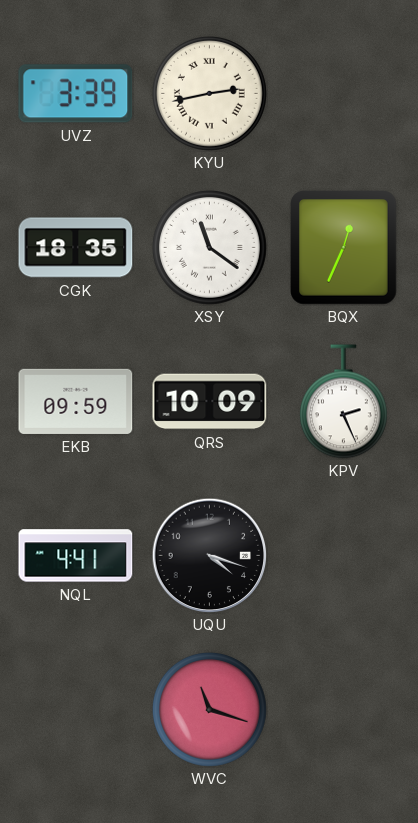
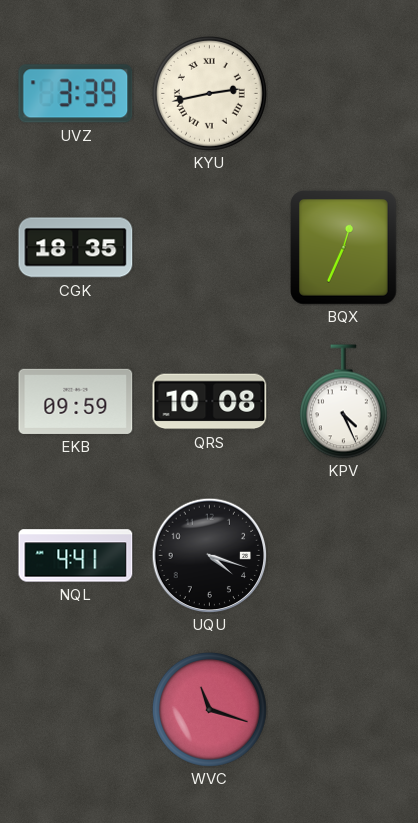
XSY: 11:21 -> none
QRS: 10:09 -> 10:08
KPV: 2:26 -> 4:26
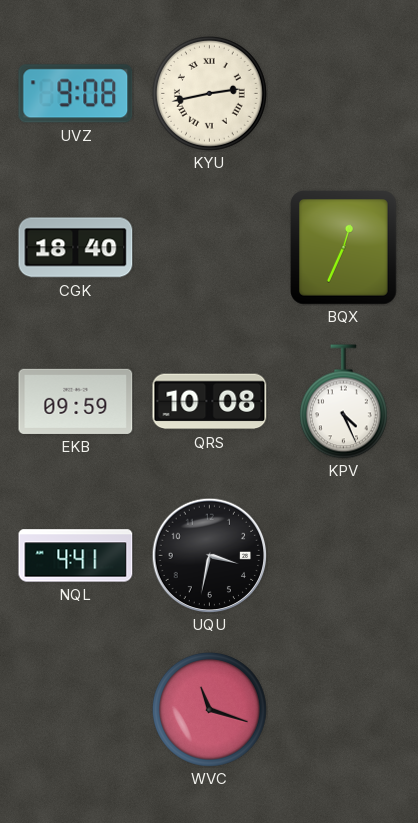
UVZ: 3:39 -> 9:08
CGK: 18:35 -> 18:40
UQU: 4:18 -> 3:32
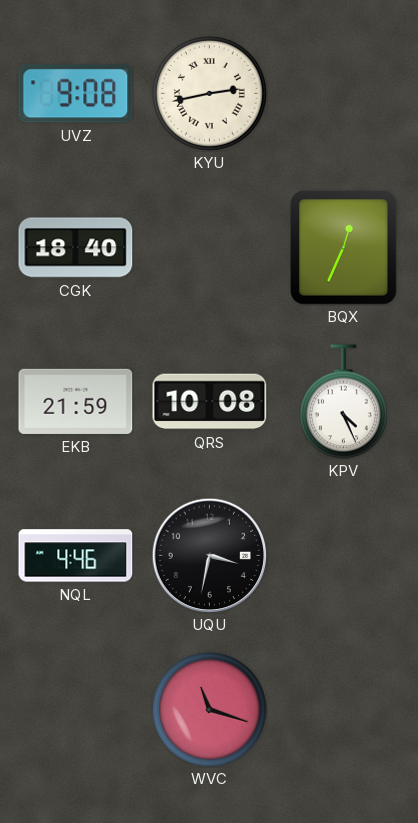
EKB: 09:59 -> 21:59
NQL: 4:41 -> 4:46
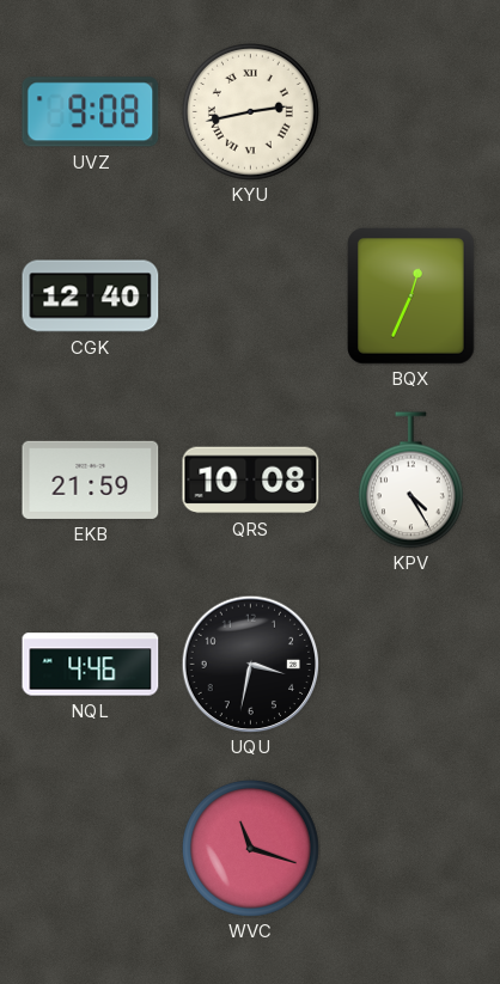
CGK: 18:40 -> 12:40
KPV: 4:26 -> 4:25
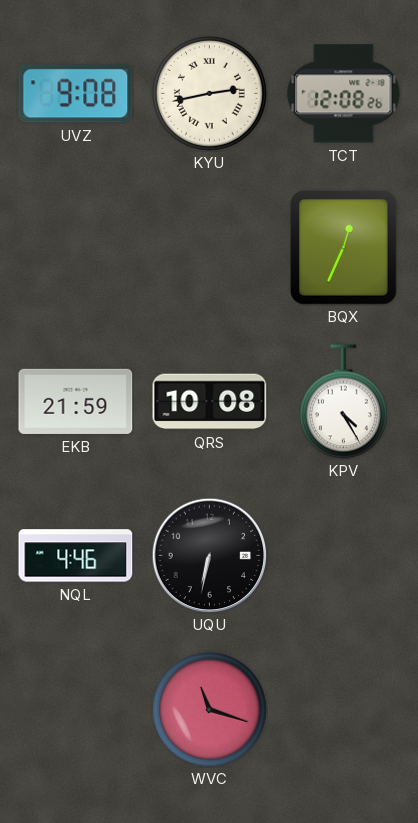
TCT: none -> 12:08
CGK: 12:40 -> none
UQU: 3:32 -> 6:32
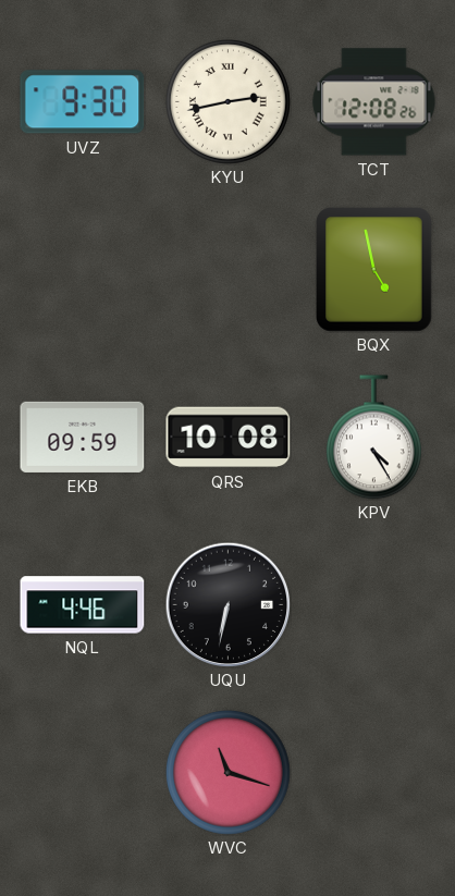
UVZ: 9:08 -> 9:30
BQX: 12:34 -> 4:58
EKB: 21:59 -> 09:59
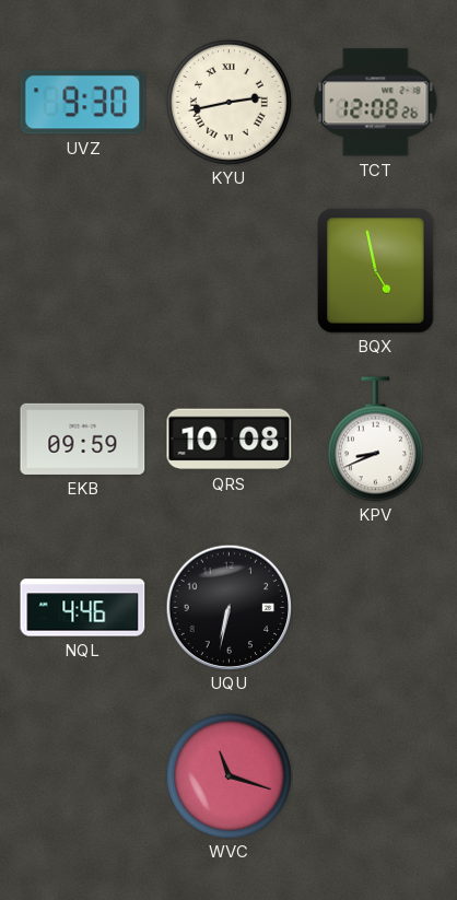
KPV: 4:25 -> 8:41
